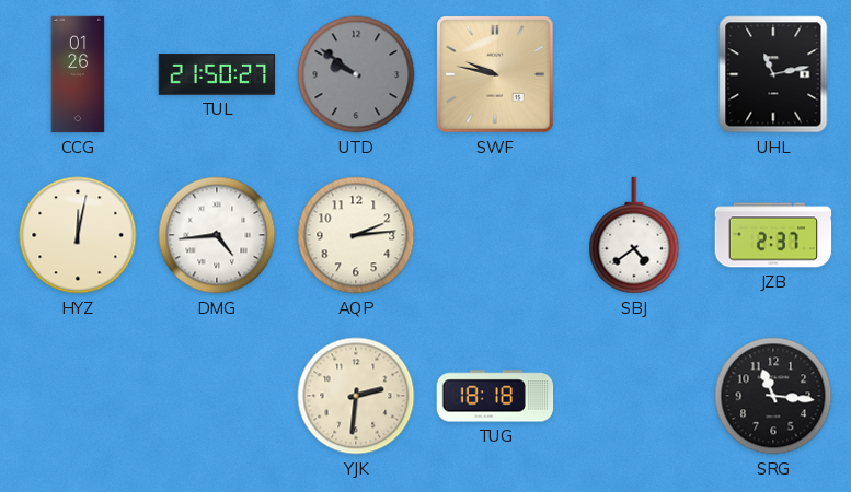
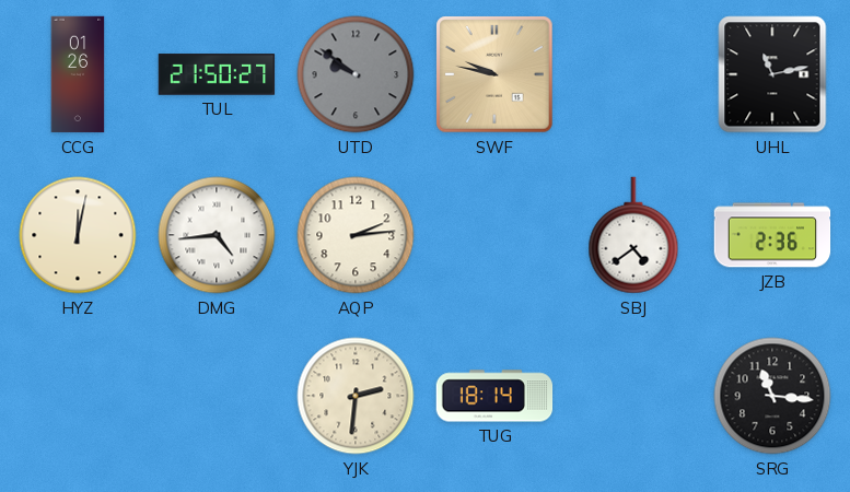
JZB: 2:37 -> 2:36
TUG: 18:18 -> 18:14
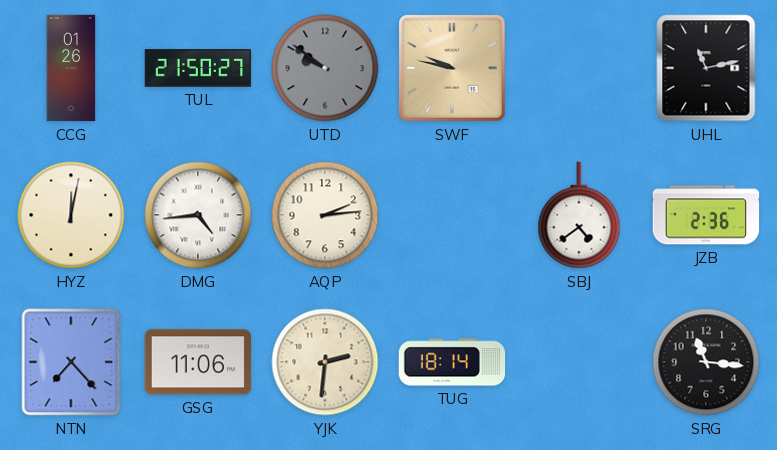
NTN: none -> 7:23
GSG: none -> 11:06
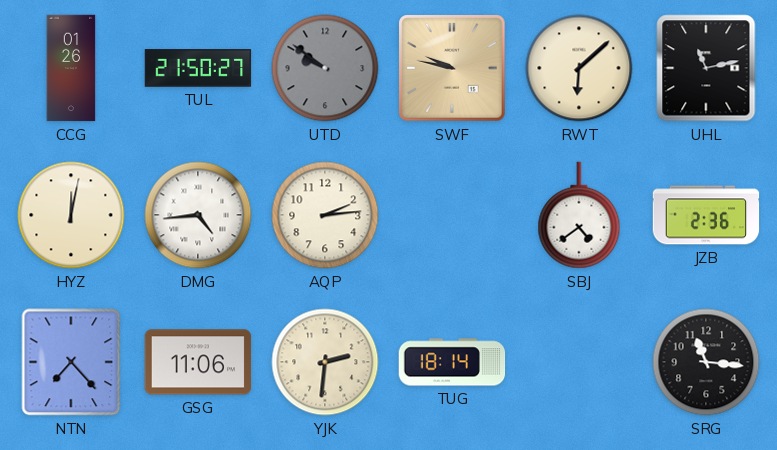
RWT: none -> 6:08
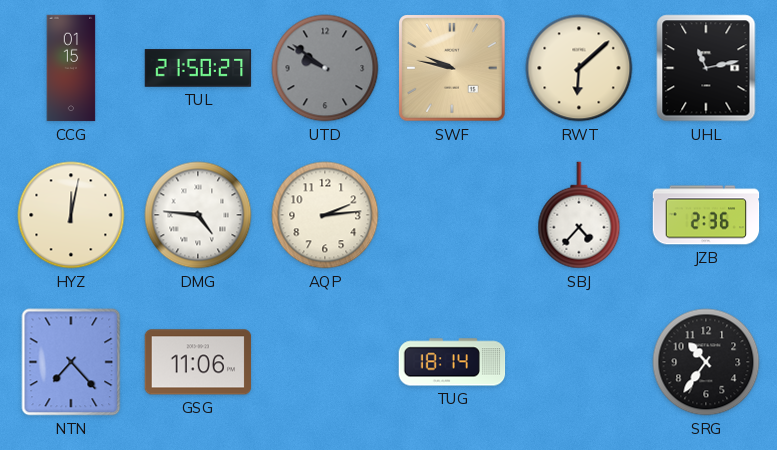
CCG: 01:26 -> 01:15
DMG: 4:44 -> 4:46
SBJ: 4:39 -> 4:37
YJK: 2:31 -> none
SRG: 11:16 -> 10:36
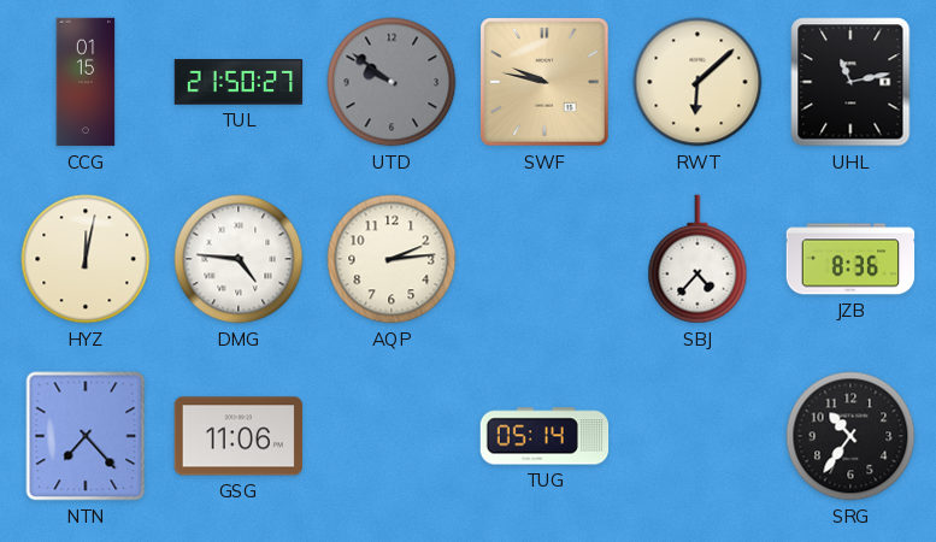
JZB: 2:36 -> 8:36
TUG: 18:14 -> 05:14
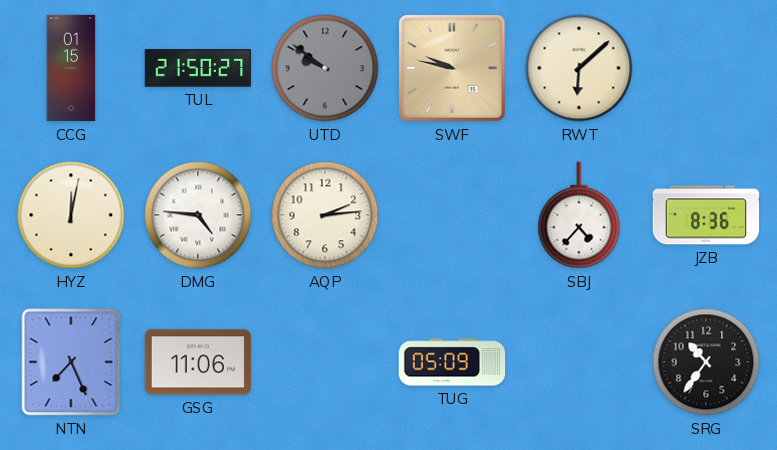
UHL: 11:13 -> none
NTN: 7:23 -> 7:26
TUG: 05:14 -> 05:09
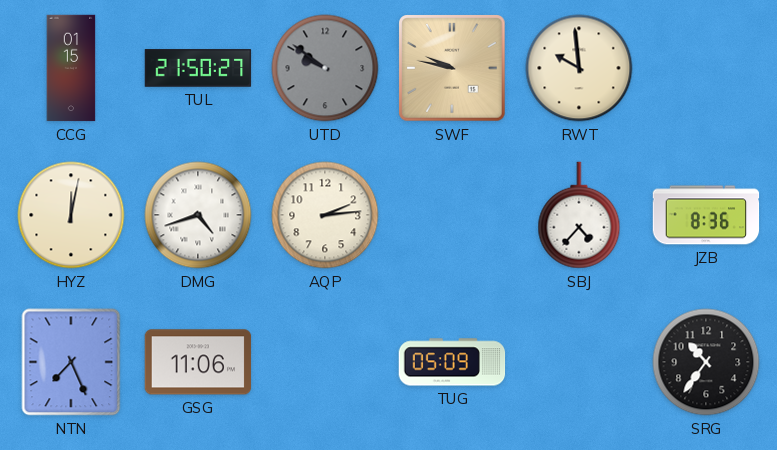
RWT: 6:08 -> 9:59
DMG: 4:46 -> 4:42
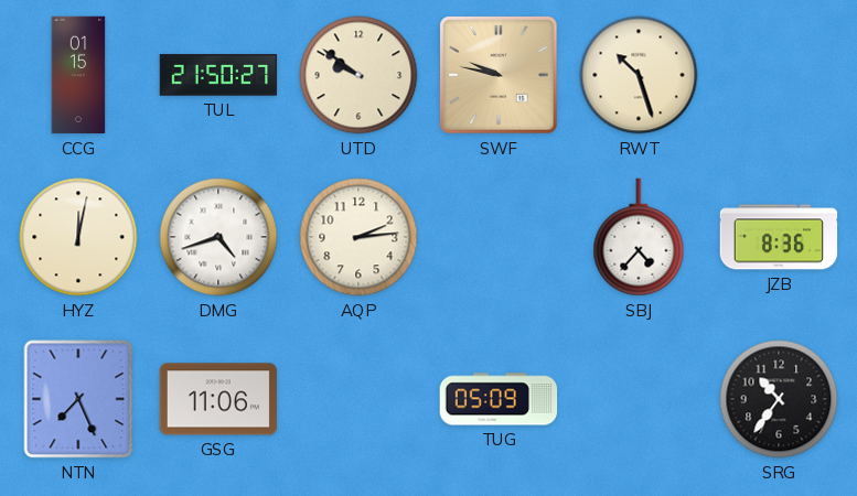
UTD dial: grey -> cream
RWT: 9:59 -> 10:27
